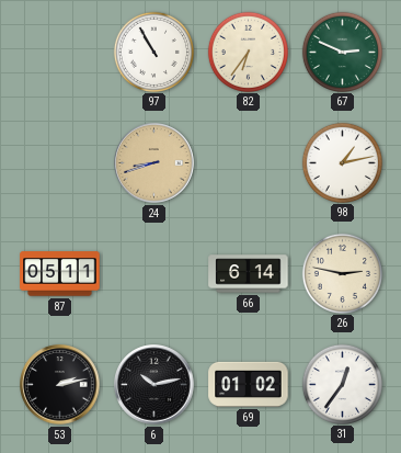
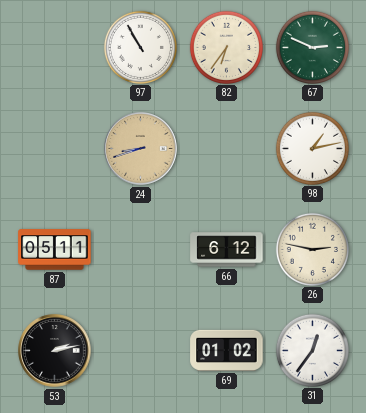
66: 6:14 -> 6:12
6: 10:13 -> none
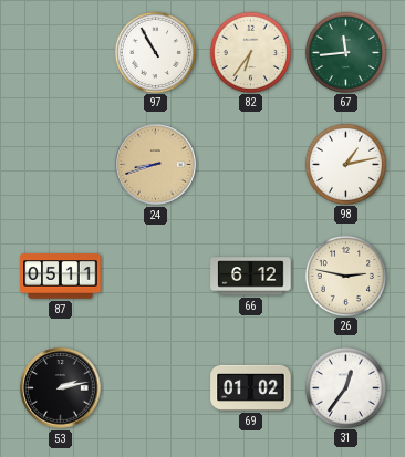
67: 2:49 -> 11:44
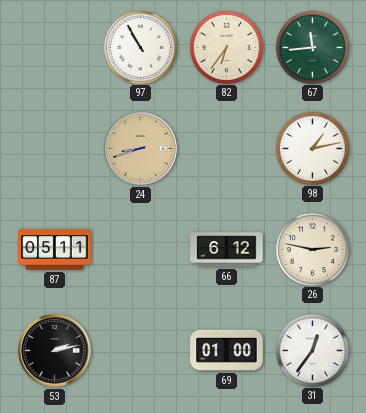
69: 01:02 -> 01:00
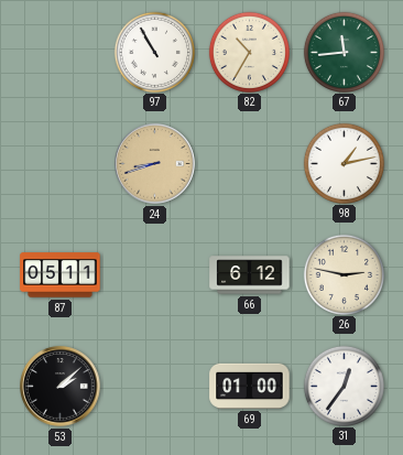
82: 6:36 -> 10:35
53: 2:13 -> 2:08
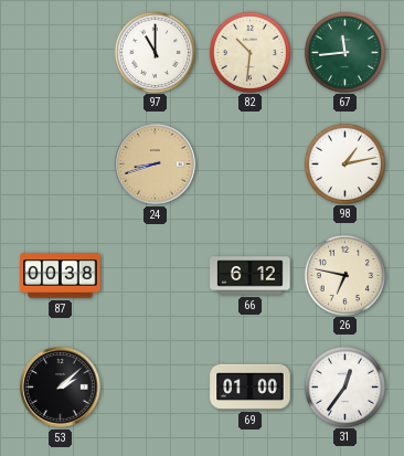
97: 10:55 -> 11:00
82: 10:35 -> 10:31
87: 05:11 -> 00:38
26: 2:47 -> 6:47
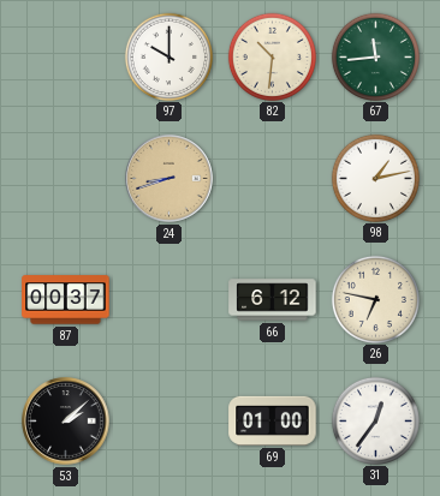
97: 11:00 -> 10:00
87: 00:38 -> 00:37
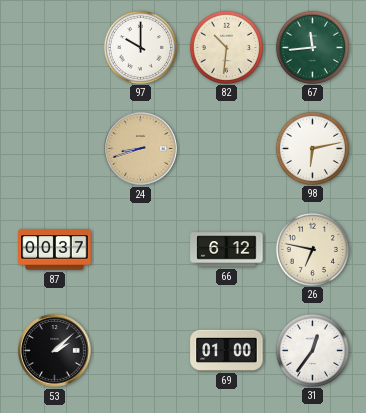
98: 1:13 -> 6:13
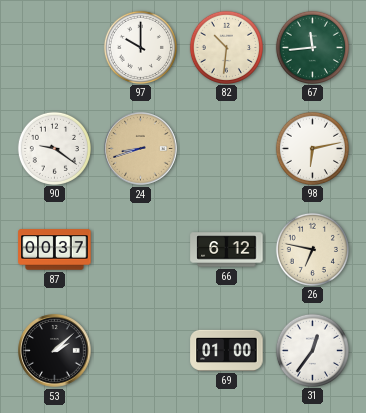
90: none -> 9:21
